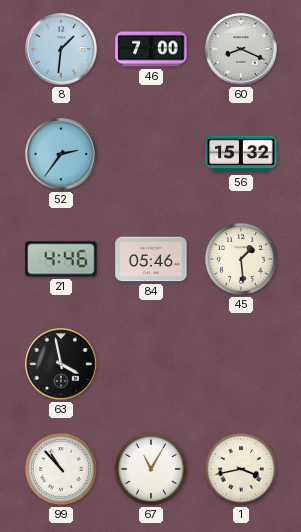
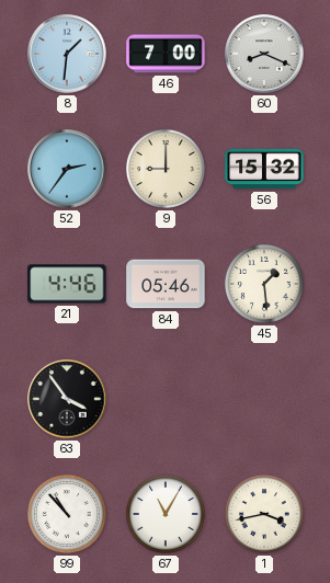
9: none -> 9:00
63: 3:58 -> 3:54
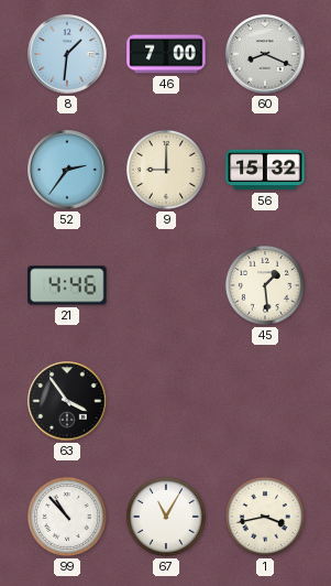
84: 05:46 -> none
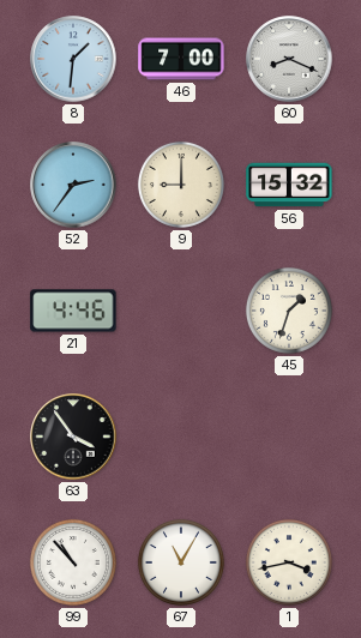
45: 1:29 -> 1:33
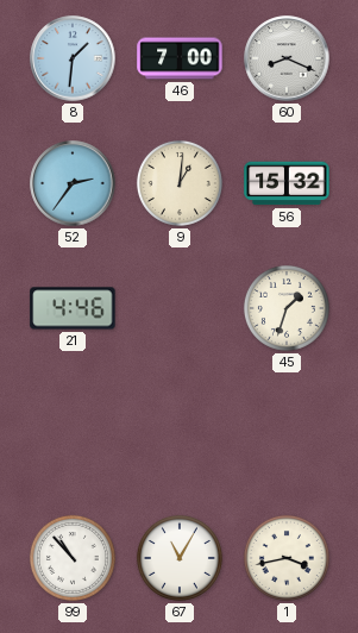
9: 9:00 -> 1:01
63: 3:54 -> none
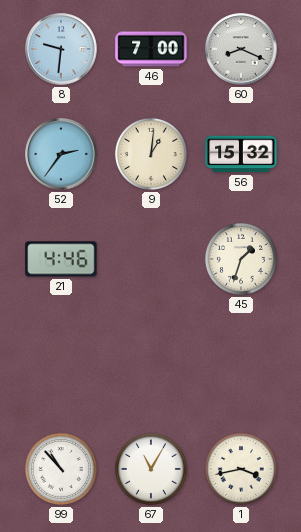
8: 1:31 -> 9:31
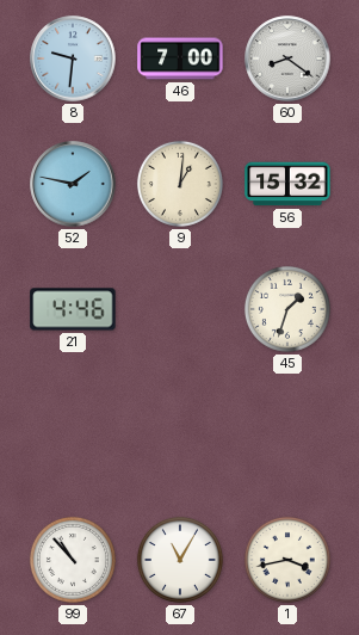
60: 8:19 -> 8:21
52: 2:36 -> 1:47
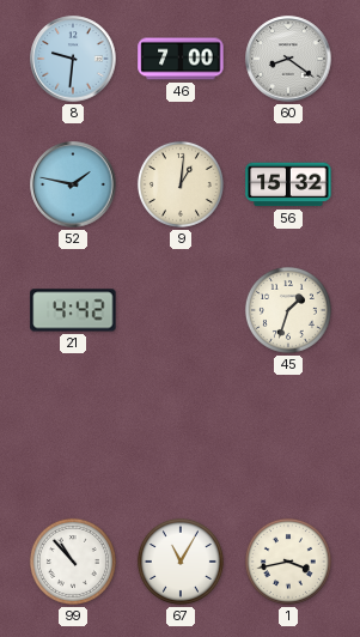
21: 4:46 -> 4:42
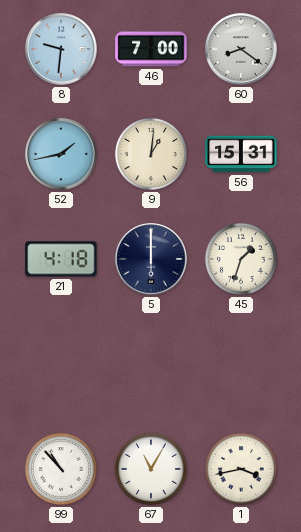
52: 1:47 -> 1:43
56: 15:32 -> 15:31
21: 4:42 -> 4:18
5: none -> 6:00
